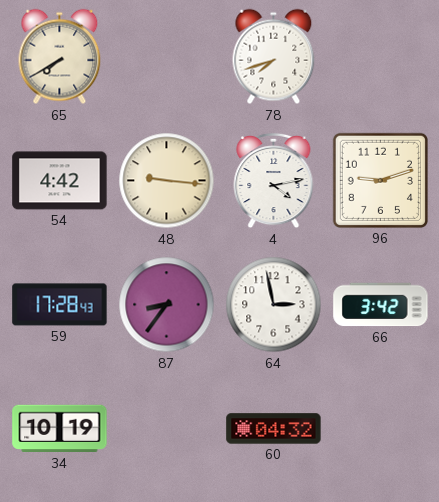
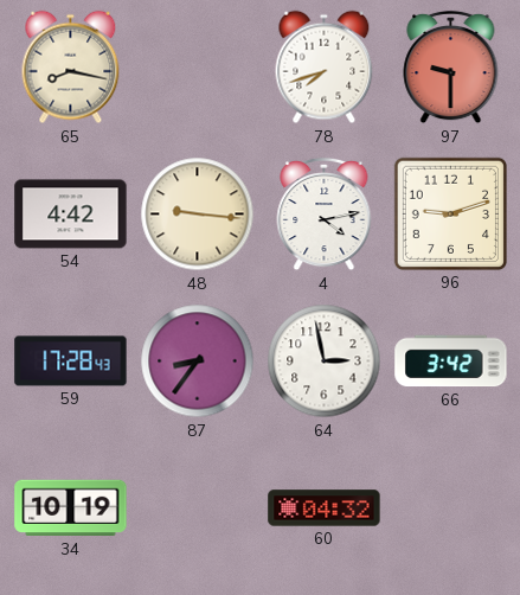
65: 7:40 -> 8:17
97: none -> 9:30
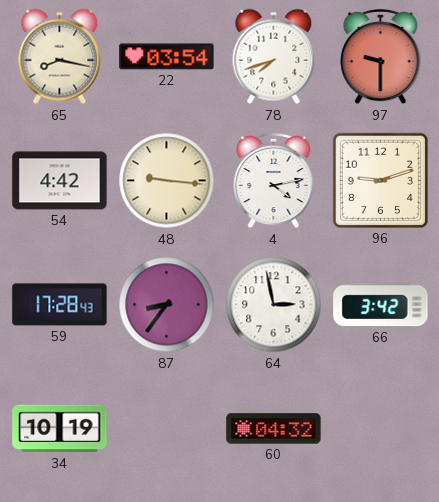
22: none -> 03:54
